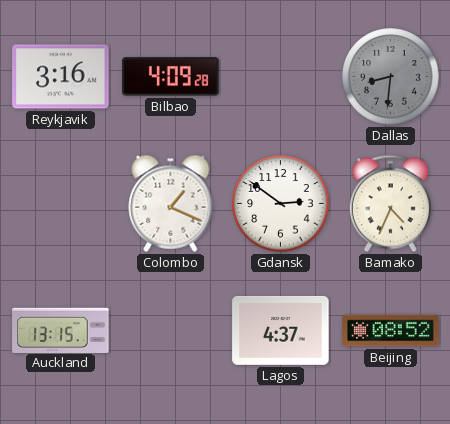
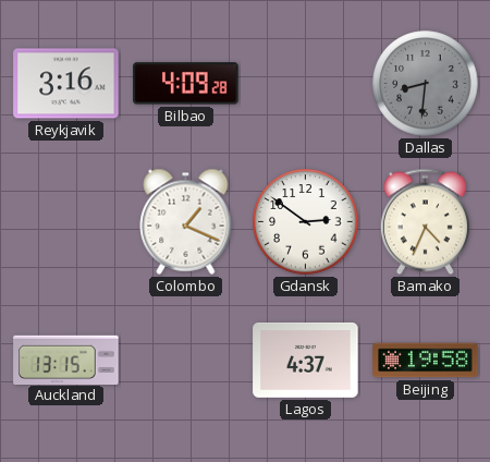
Beijing: 08:52 -> 19:58
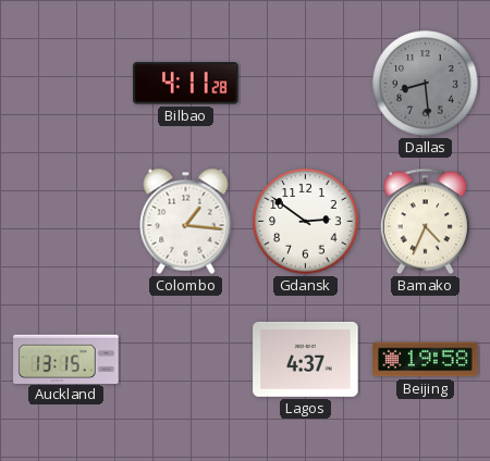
Reykjavik: 3:16 -> none
Bilbao: 4:09 -> 4:11
Dallas: 8:31 -> 8:29
Colombo: 1:19 -> 1:16
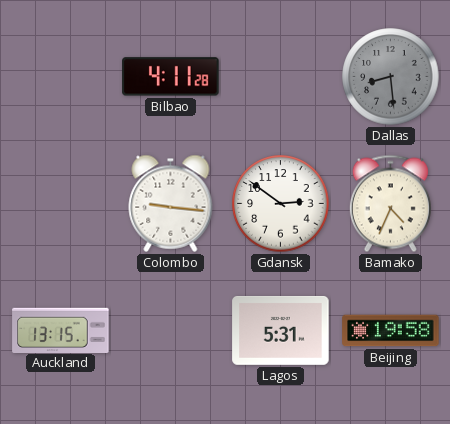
Colombo: 1:16 -> 9:16
Lagos: 4:37 -> 5:31
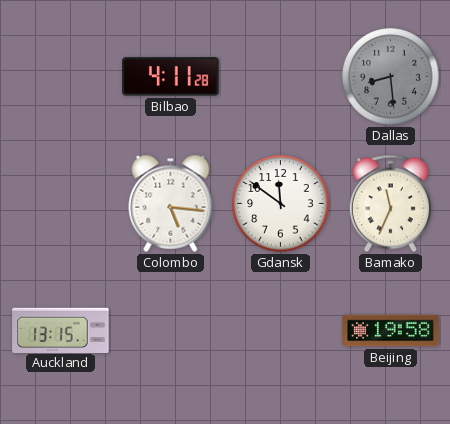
Colombo: 9:16 -> 5:16
Gdansk: 2:51 -> 11:51
Bamako: 4:34 -> 11:34
Lagos: 5:31 -> none
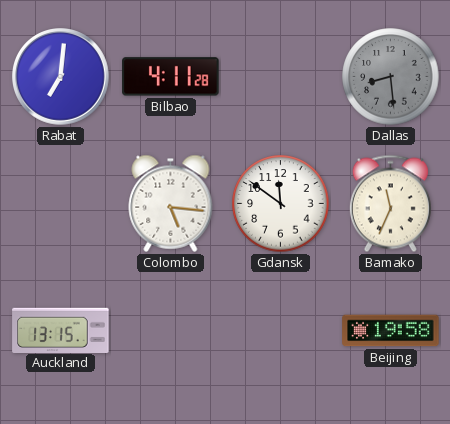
Rabat: none -> 7:01
